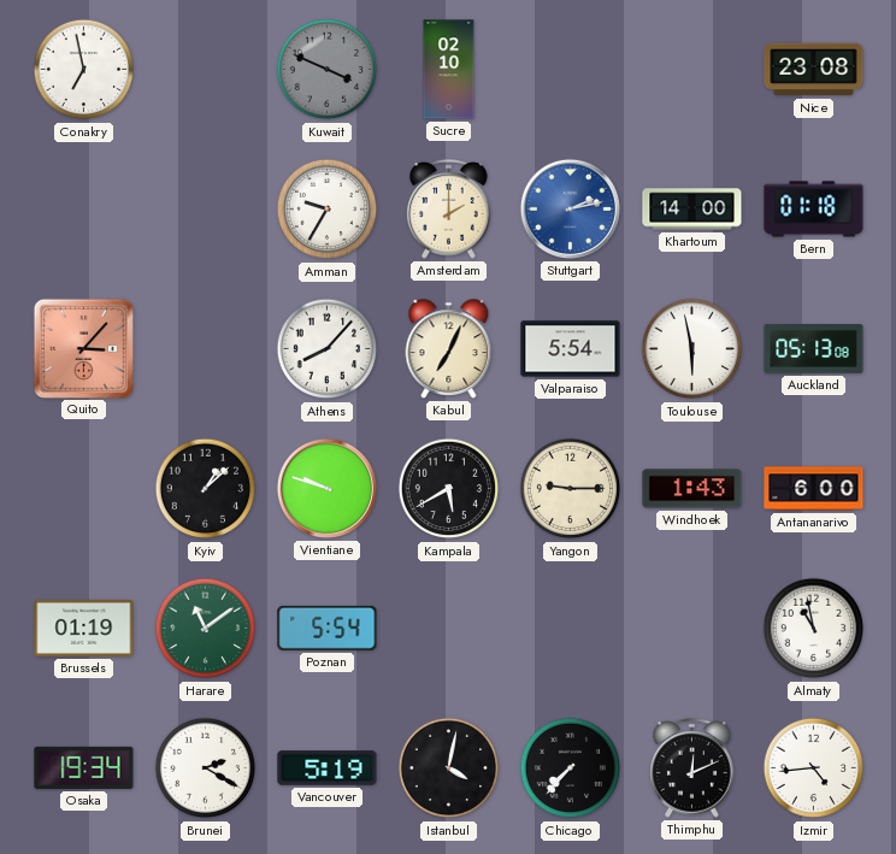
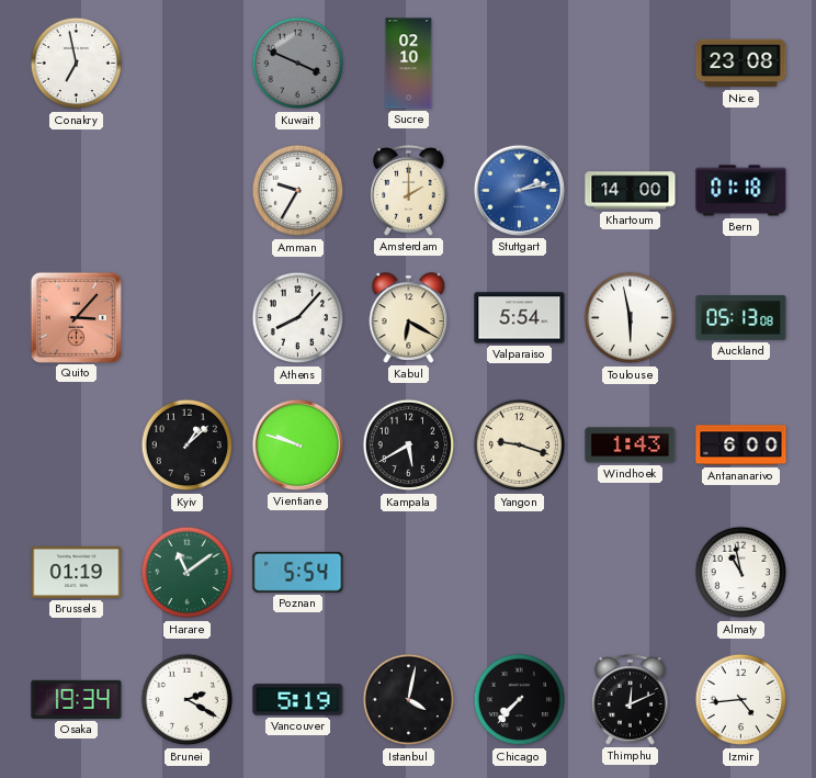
Kabul: 7:04 -> 6:20
Yangon: 9:15 -> 9:18
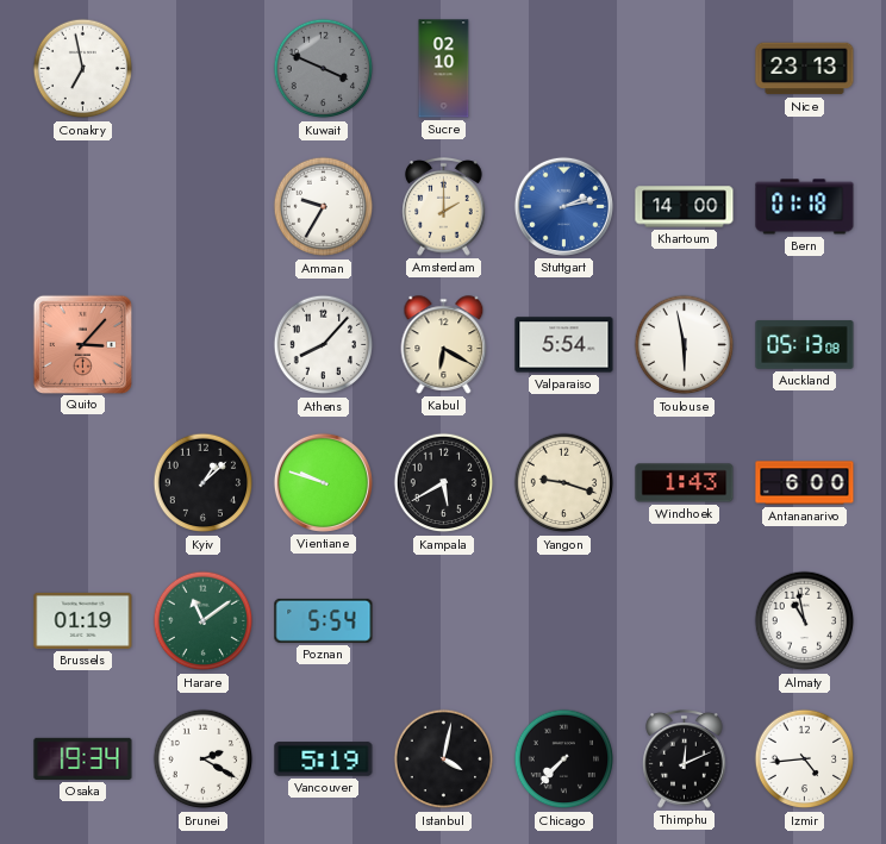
Nice: 23:08 -> 23:13
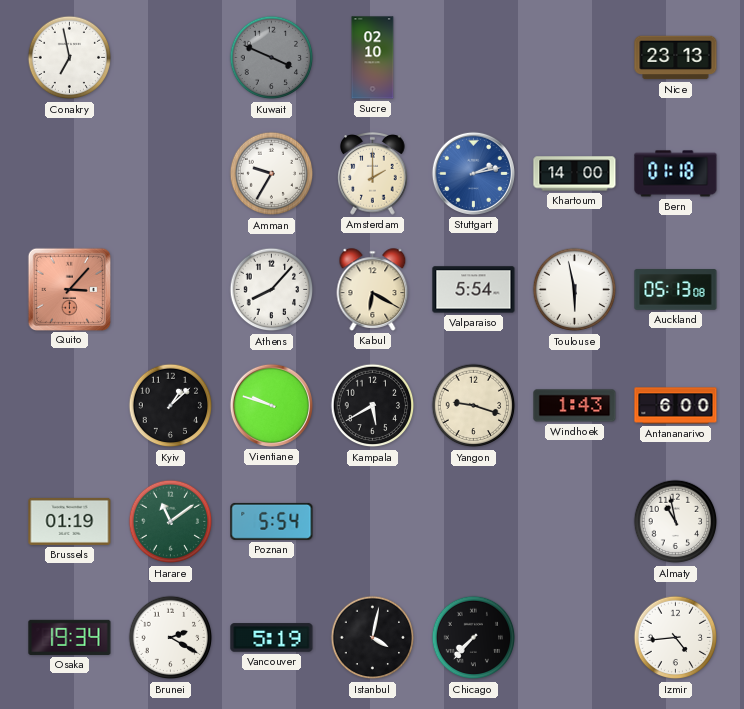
Thimphu: 12:11 -> none
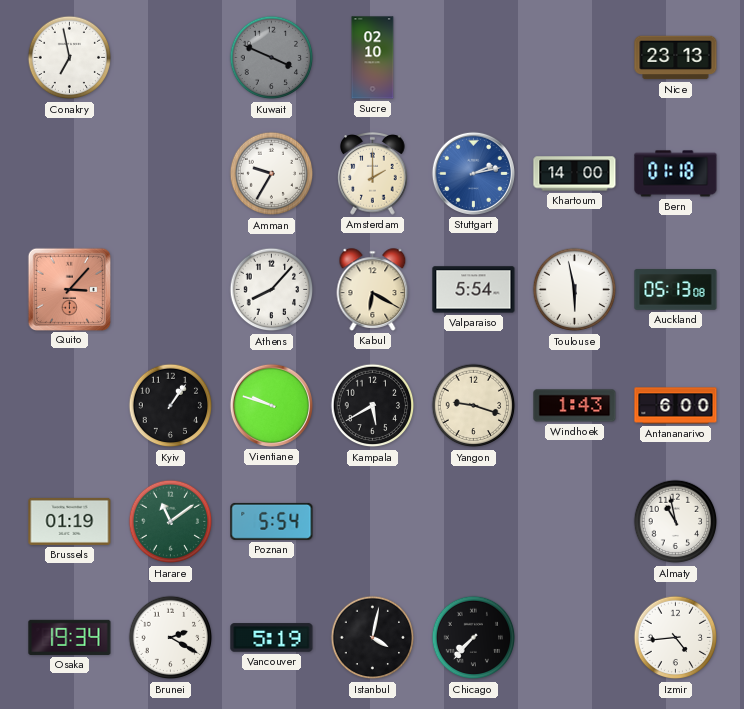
Kyiv: 1:08 -> 1:06
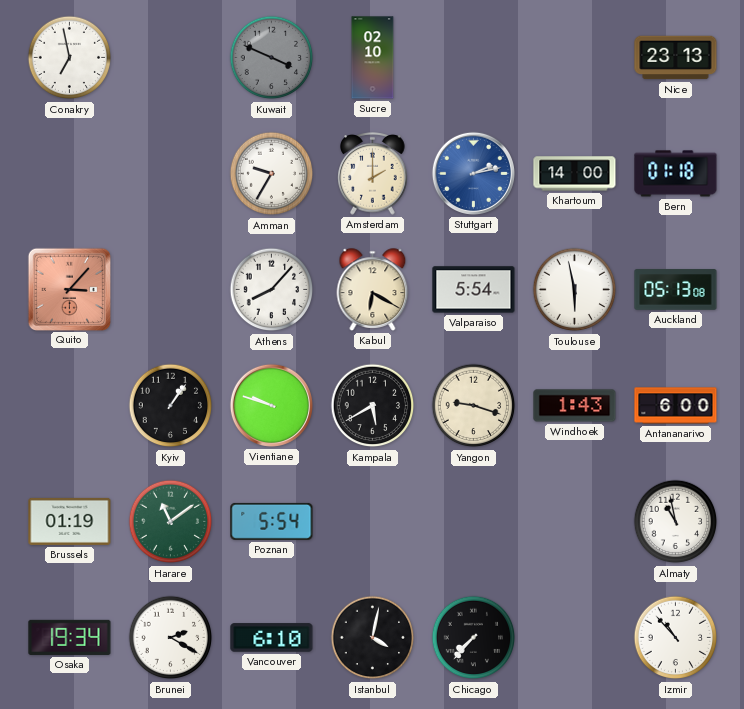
Vancouver: 5:19 -> 6:10
Izmir: 4:44 -> 10:53
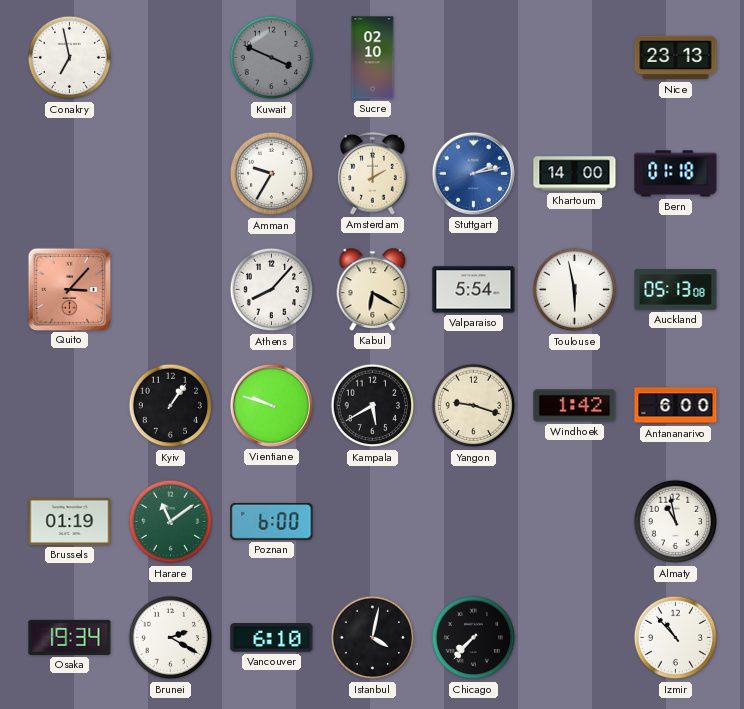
Windhoek: 1:43 -> 1:42
Poznan: 5:54 -> 6:00
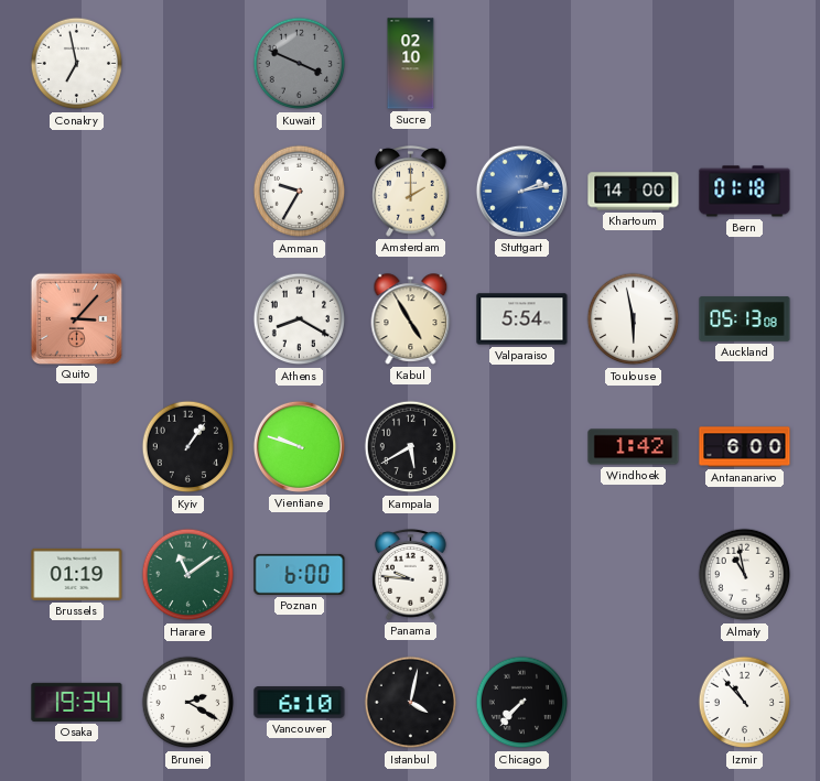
Nice: 23:13 -> none
Athens: 8:07 -> 8:20
Kabul: 6:20 -> 4:55
Yangon: 9:18 -> none
Panama: none -> 9:46
